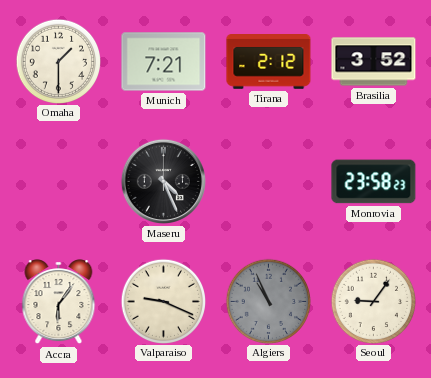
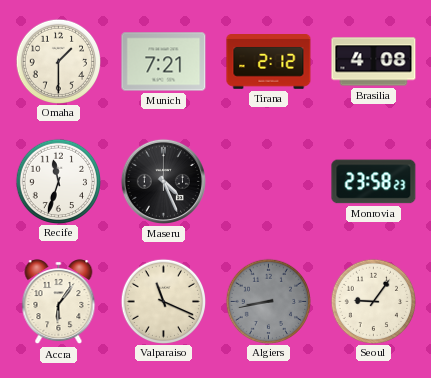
Brasilia: 3:52 -> 4:08
Recife: none -> 11:33
Valparaiso: 9:19 -> 11:19
Algiers: 10:56 -> 8:43
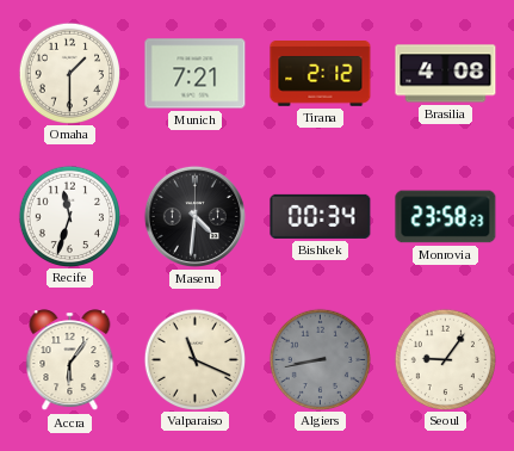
Maseru: 4:26 -> 4:31
Bishkek: none -> 00:34
